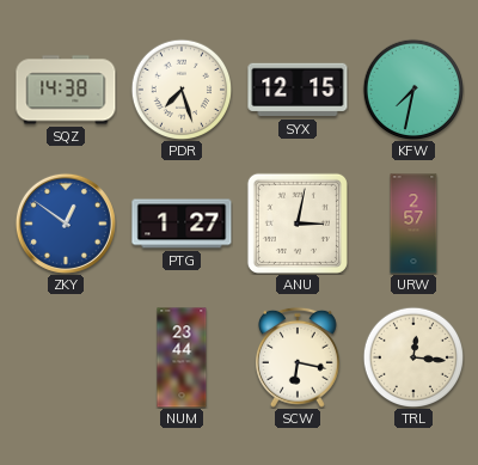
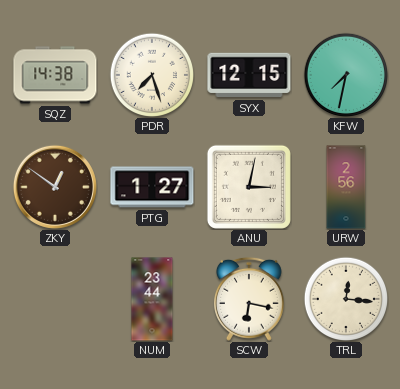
ZKY dial: blue -> brown
URW: 2:57 -> 2:56
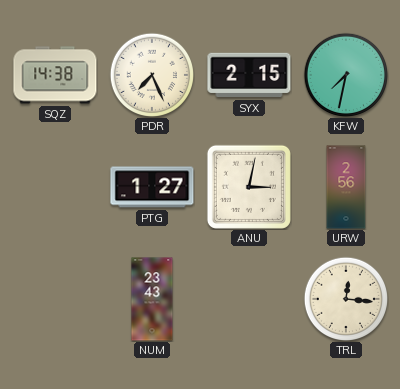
PDR: 7:27 -> 7:26
SYX: 12:15 -> 2:15
ZKY: 12:51 -> none
NUM: 23:44 -> 23:43
SCW: 6:17 -> none
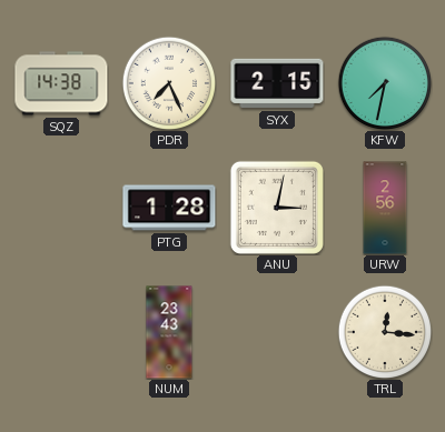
PTG: 1:27 -> 1:28
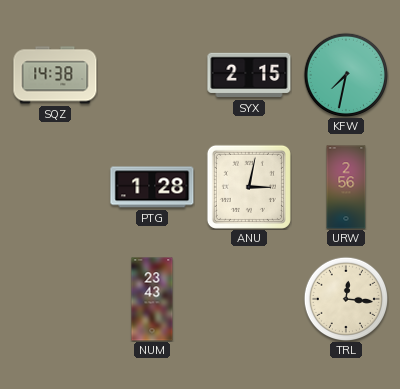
PDR: 7:26 -> none
